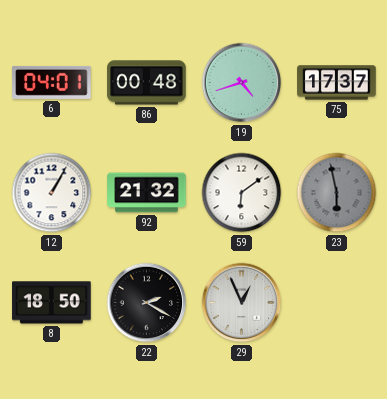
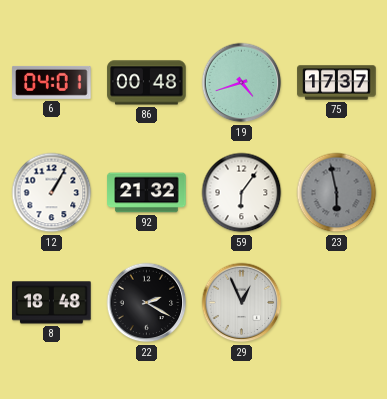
59: 6:09 -> 6:06
8: 18:50 -> 18:48
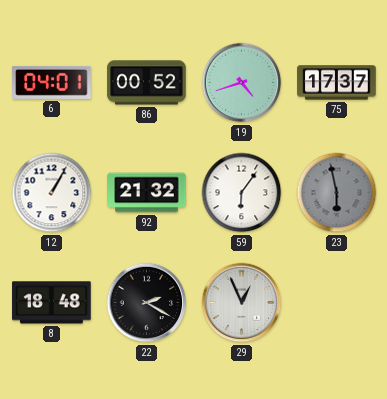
86: 00:48 -> 00:52
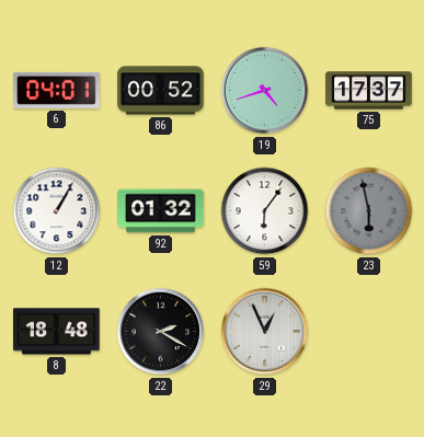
92: 21:32 -> 01:32
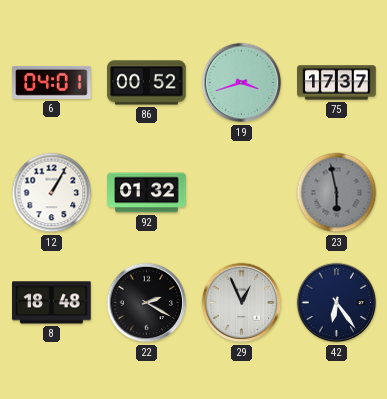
19: 4:42 -> 3:42
59: 6:06 -> none
42: none -> 6:24
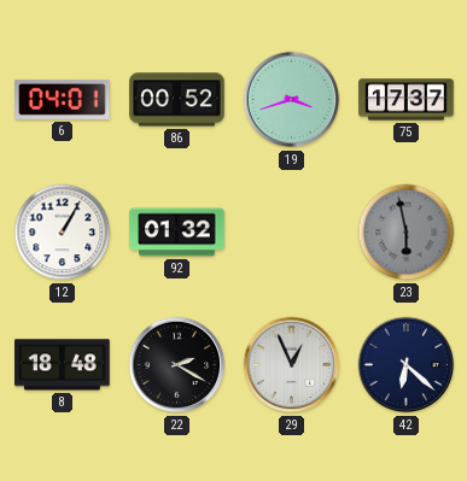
42: 6:24 -> 6:22
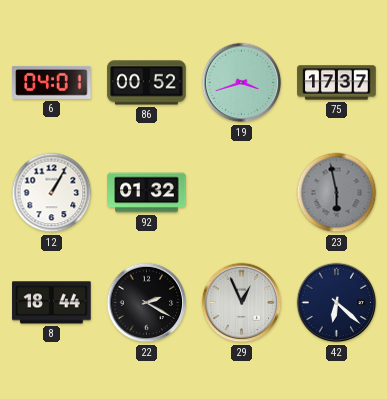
8: 18:48 -> 18:44
